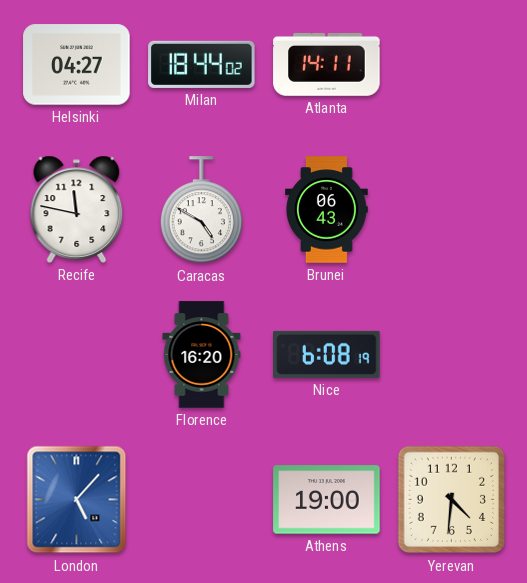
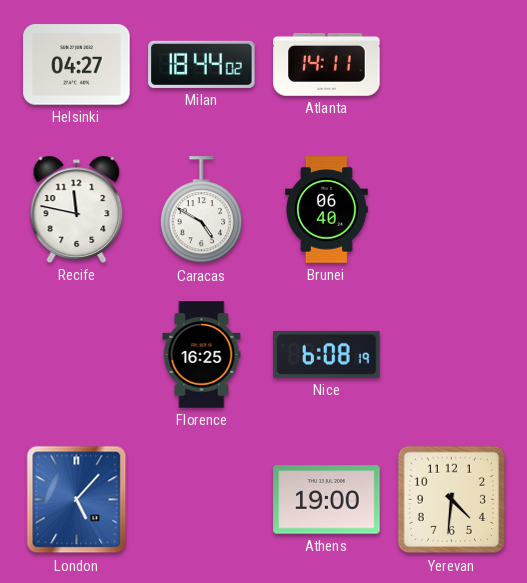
Brunei: 06:43 -> 06:40
Florence: 16:20 -> 16:25
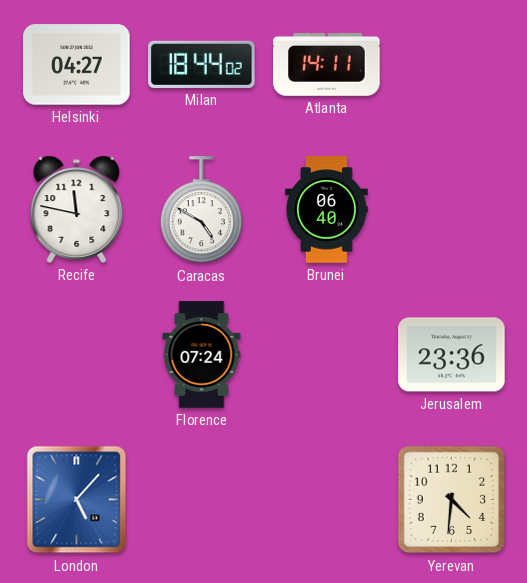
Florence: 16:25 -> 07:24
Nice: 6:08 -> none
Jerusalem: none -> 23:36
Athens: 19:00 -> none
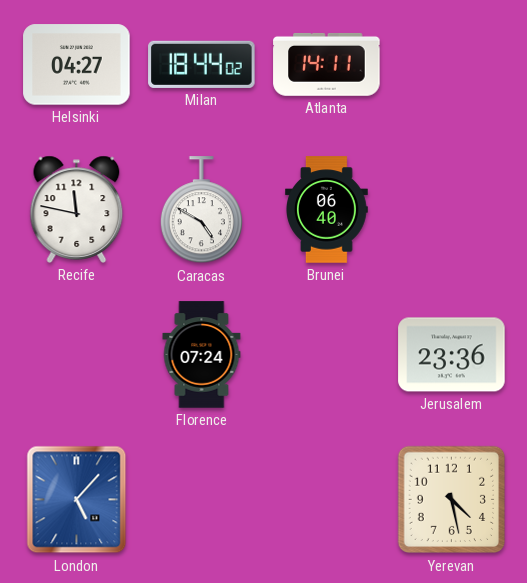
Yerevan: 4:31 -> 4:28
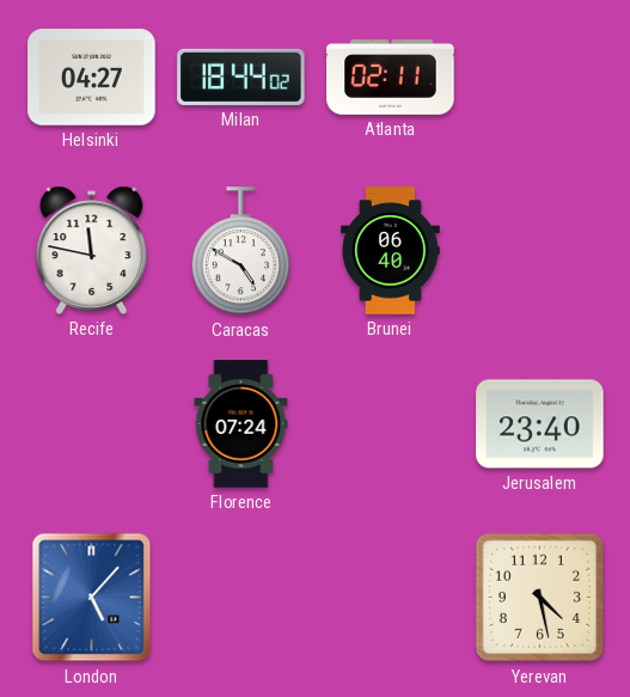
Atlanta: 14:11 -> 02:11
Jerusalem: 23:36 -> 23:40
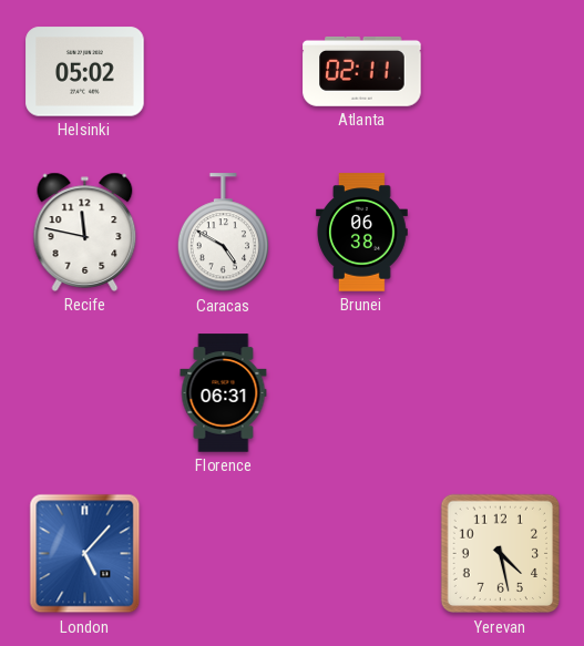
Helsinki: 04:27 -> 05:02
Milan: 18:44 -> none
Brunei: 06:40 -> 06:38
Florence: 07:24 -> 06:31
Jerusalem: 23:40 -> none
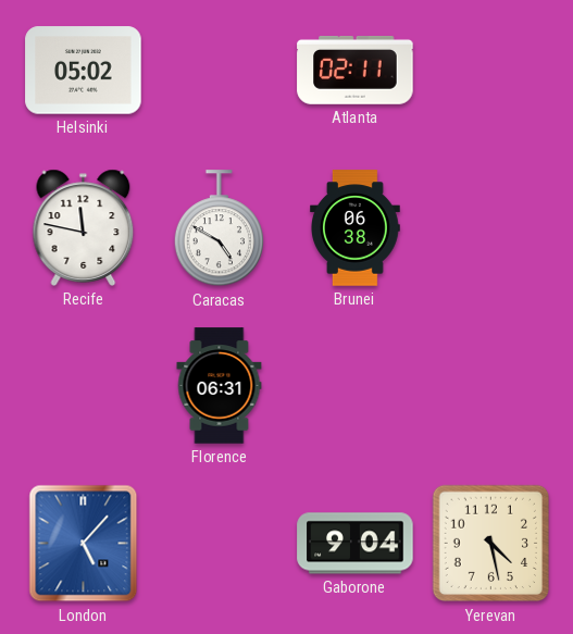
Gaborone: none -> 9:04
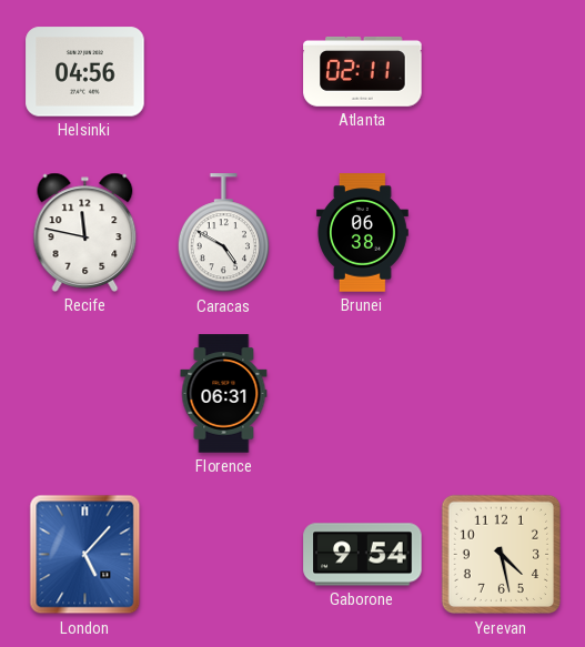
Helsinki: 05:02 -> 04:56
Gaborone: 9:04 -> 9:54
